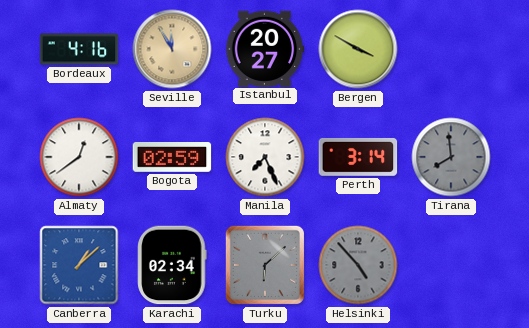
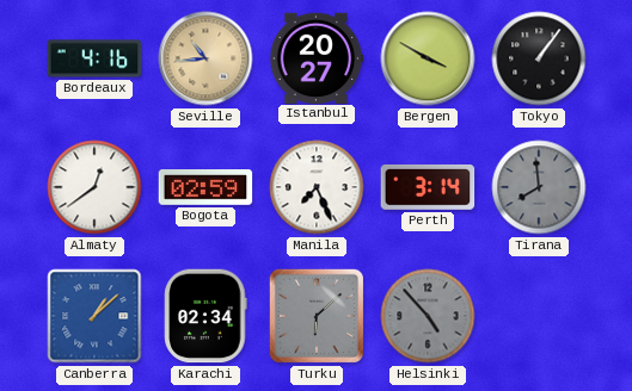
Seville: 11:55 -> 10:44
Tokyo: none -> 1:06
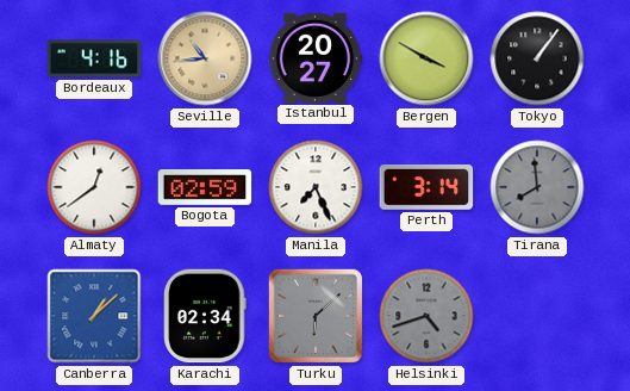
Helsinki: 4:53 -> 4:42
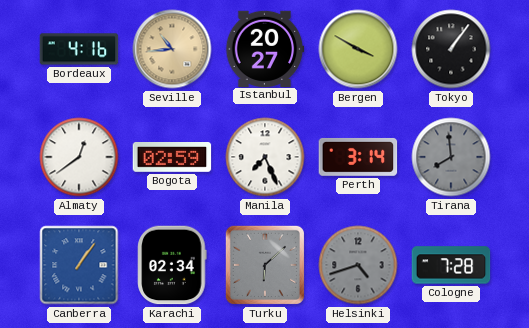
Canberra: 1:08 -> 1:06
Cologne: none -> 7:28
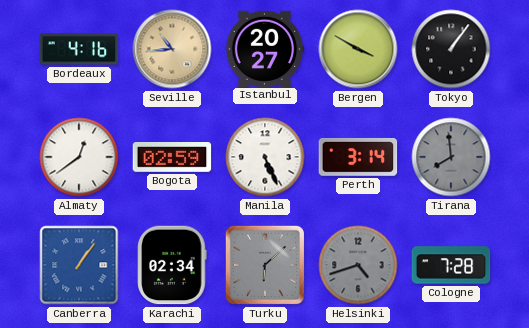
Manila: 7:26 -> 5:26
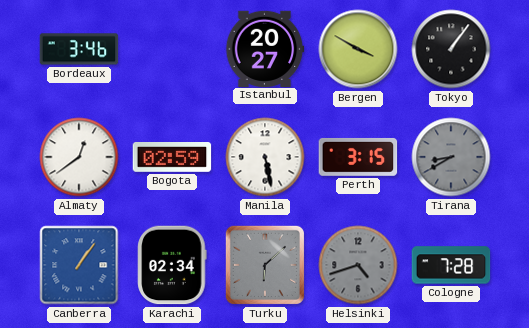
Bordeaux: 4:16 -> 3:46
Seville: 10:44 -> none
Manila: 5:26 -> 5:28
Perth: 3:14 -> 3:15
Tirana: 7:59 -> 8:40
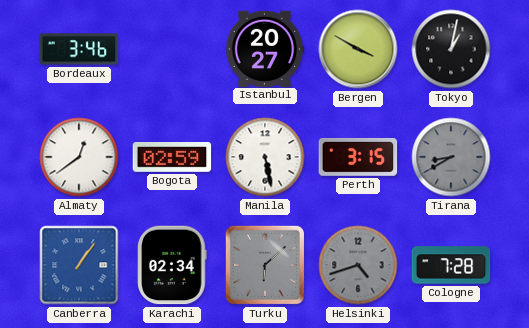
Tokyo: 1:06 -> 1:02
